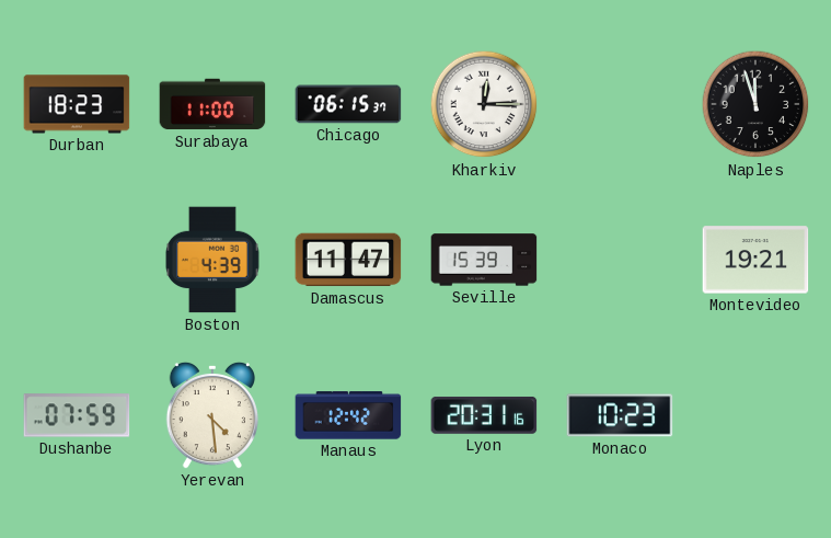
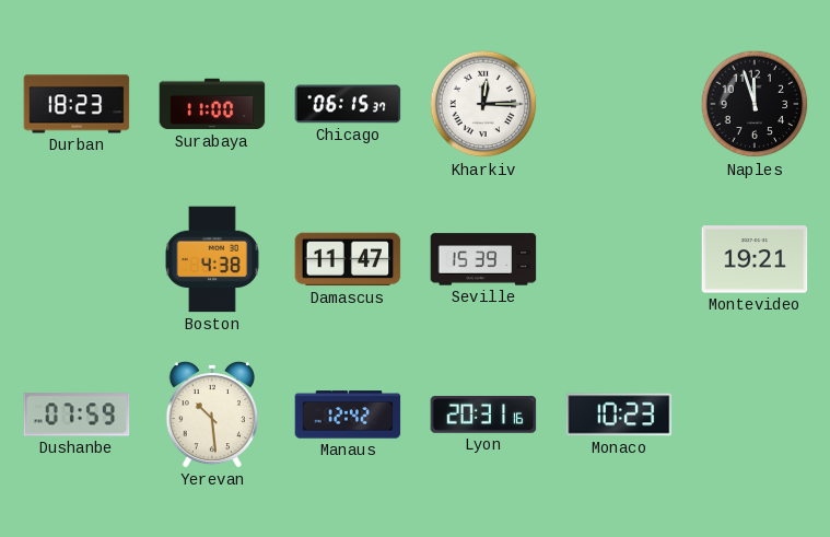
Boston: 4:39 -> 4:38
Yerevan: 4:29 -> 10:29
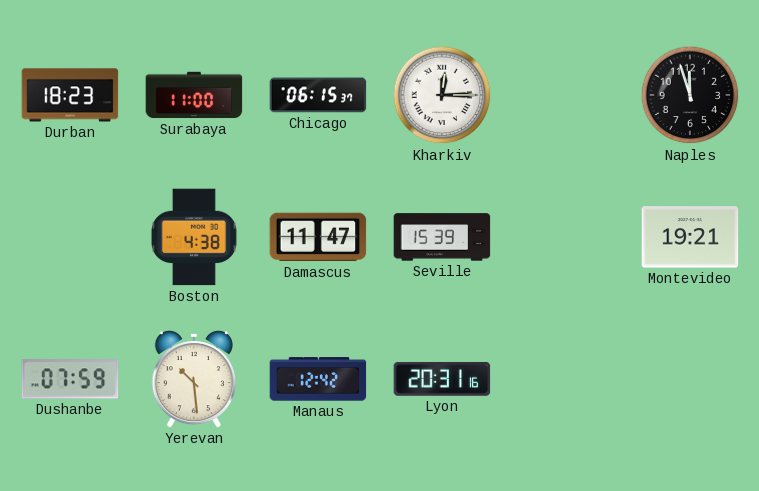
Monaco: 10:23 -> none
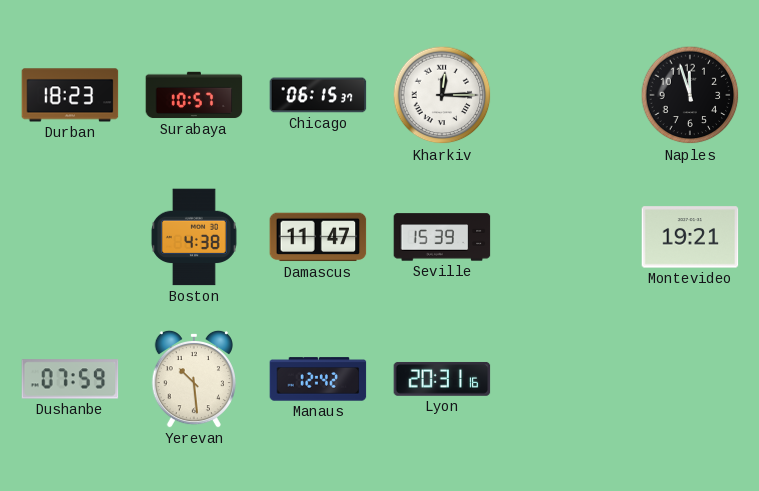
Surabaya: 11:00 -> 10:57
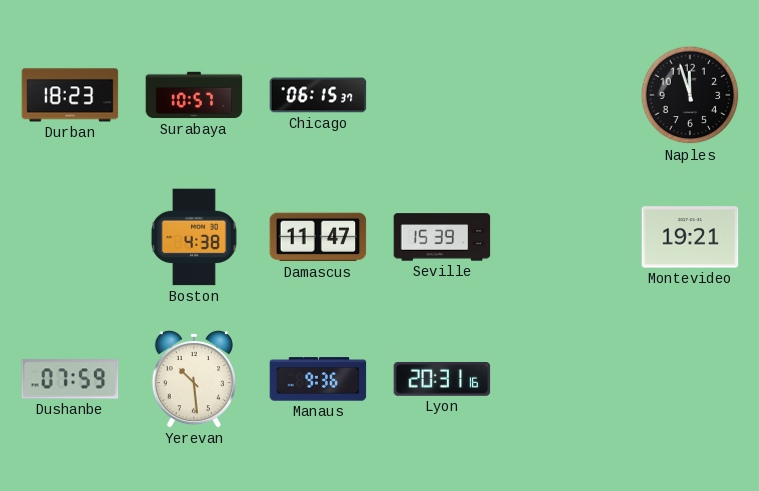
Kharkiv: 12:15 -> none
Manaus: 12:42 -> 9:36
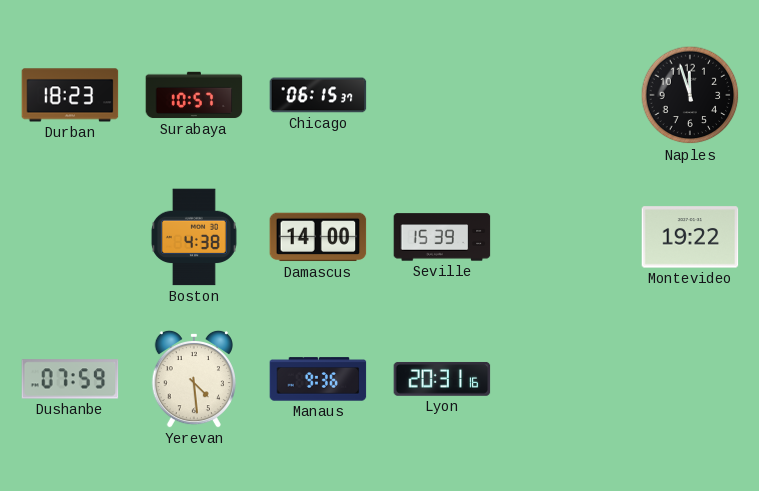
Damascus: 11:47 -> 14:00
Montevideo: 19:21 -> 19:22
Yerevan: 10:29 -> 4:29
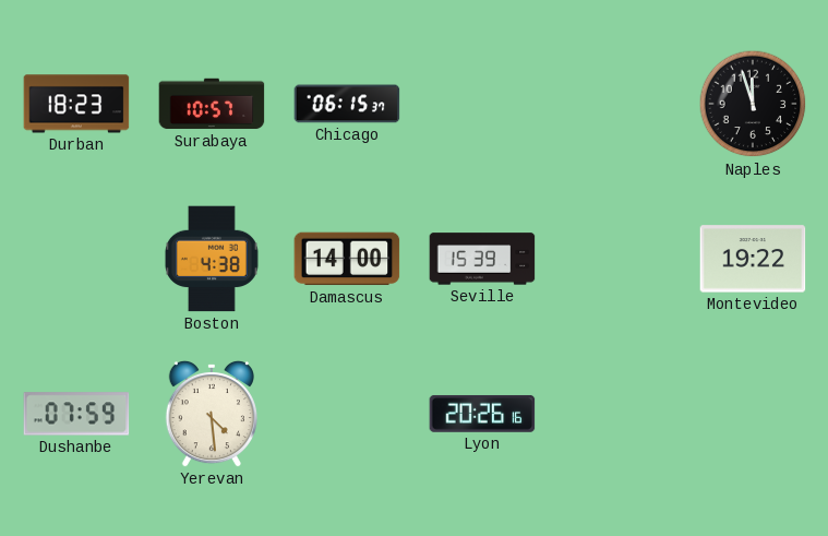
Manaus: 9:36 -> none
Lyon: 20:31 -> 20:26
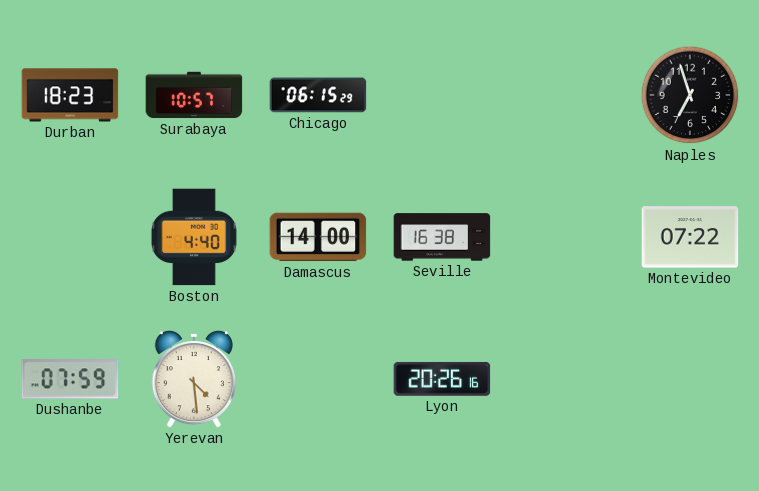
Chicago: 06:15:37 -> 06:15:29
Naples: 11:57 -> 6:57
Boston: 4:38 -> 4:40
Seville: 15:39 -> 16:38
Montevideo: 19:22 -> 07:22
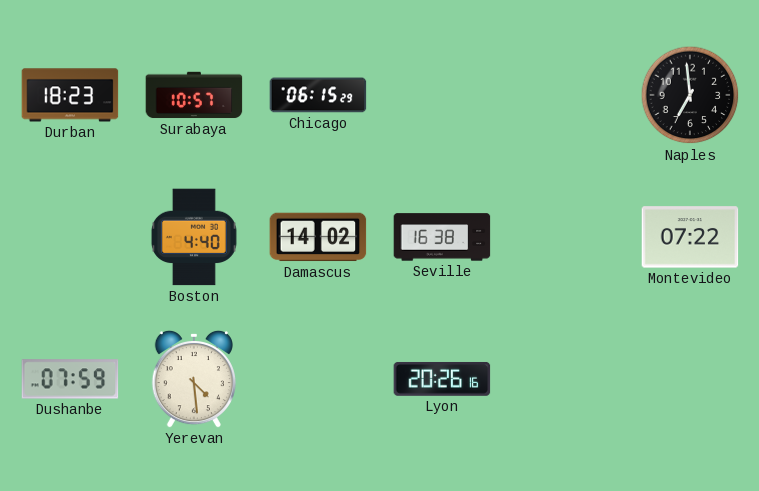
Naples: 6:57 -> 6:59
Damascus: 14:00 -> 14:02
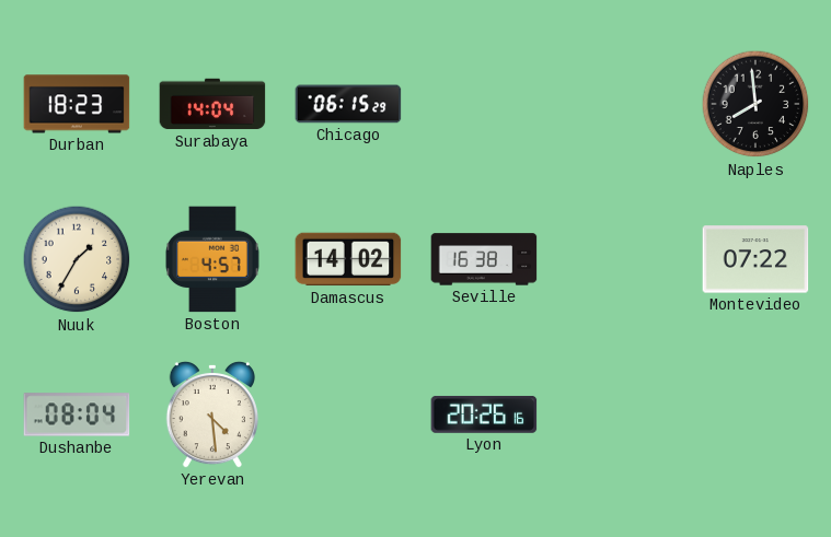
Surabaya: 10:57 -> 14:04
Naples: 6:59 -> 7:59
Nuuk: none -> 1:35
Boston: 4:40 -> 4:57
Dushanbe: 07:59 -> 08:04
